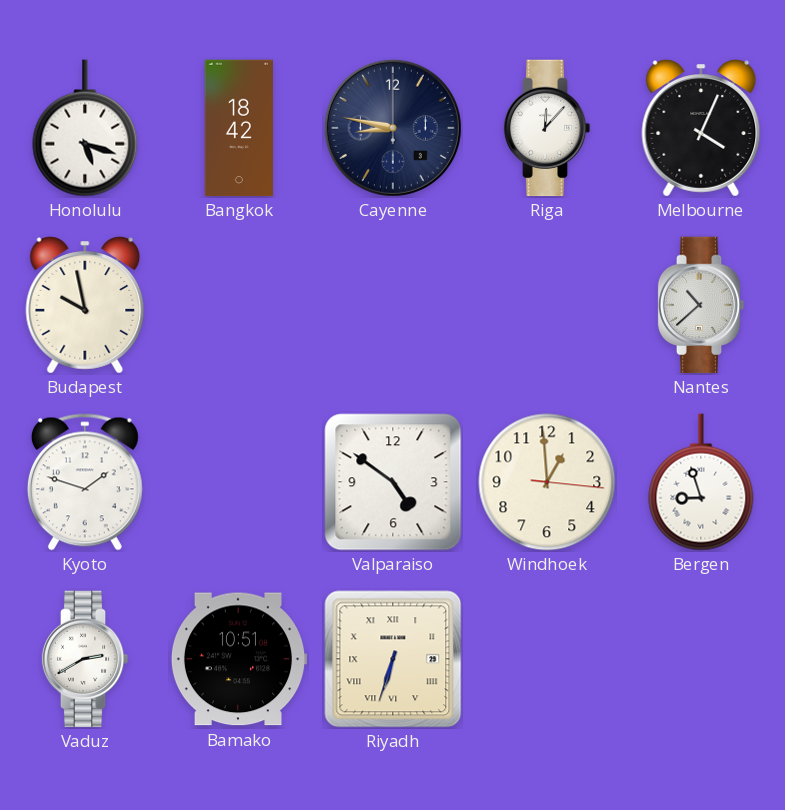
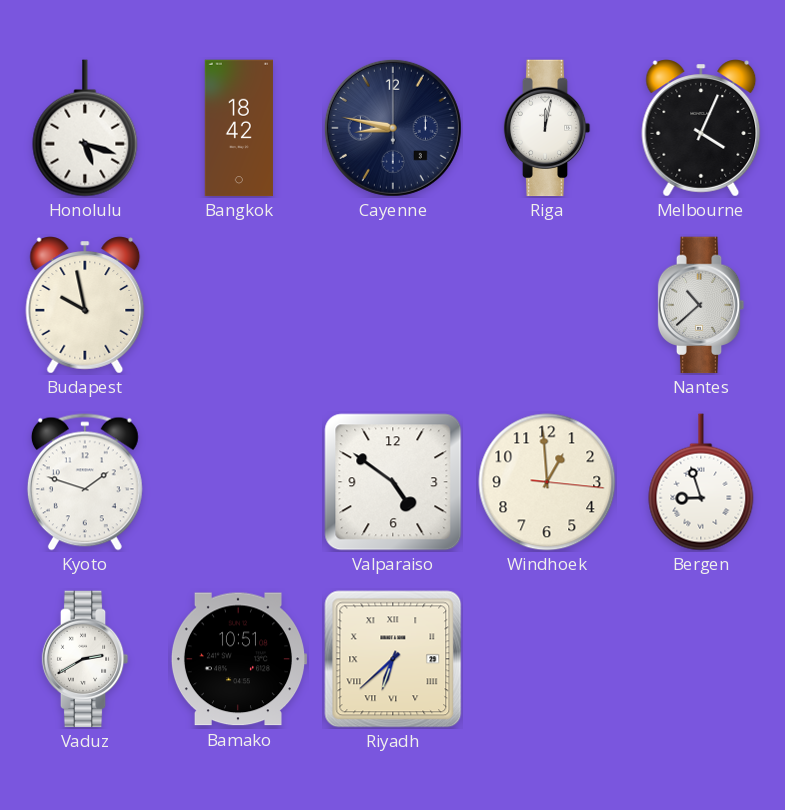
Riga: 12:07 -> 12:02
Riyadh: 6:33 -> 6:38
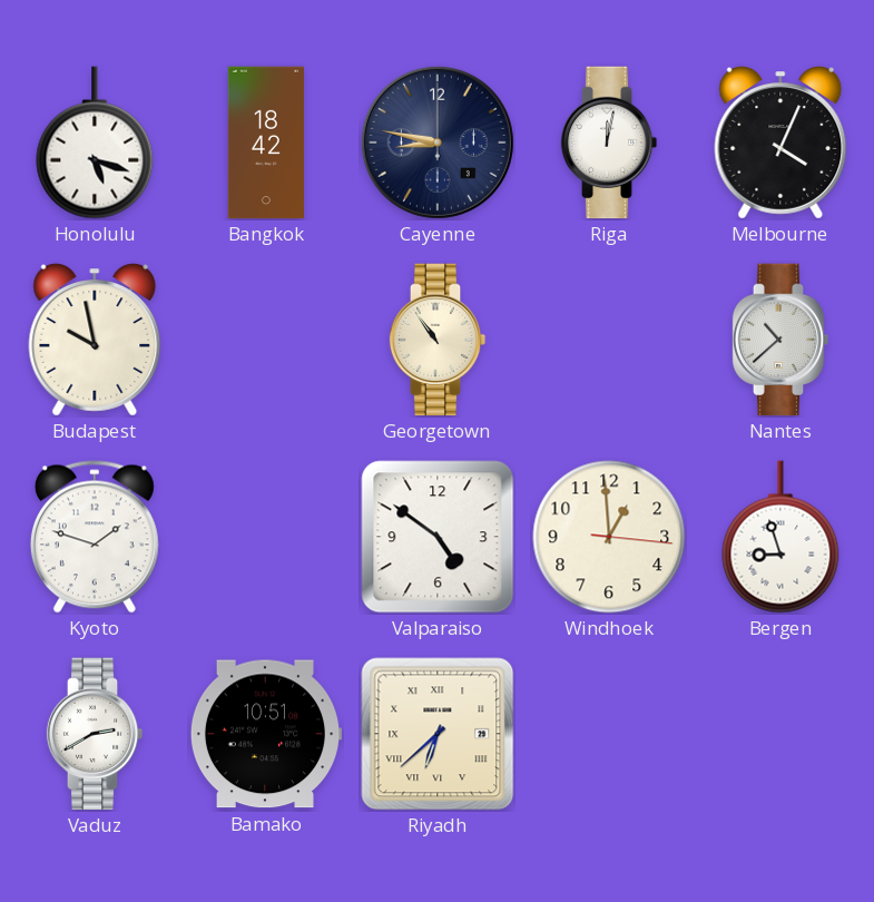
Georgetown: none -> 10:54
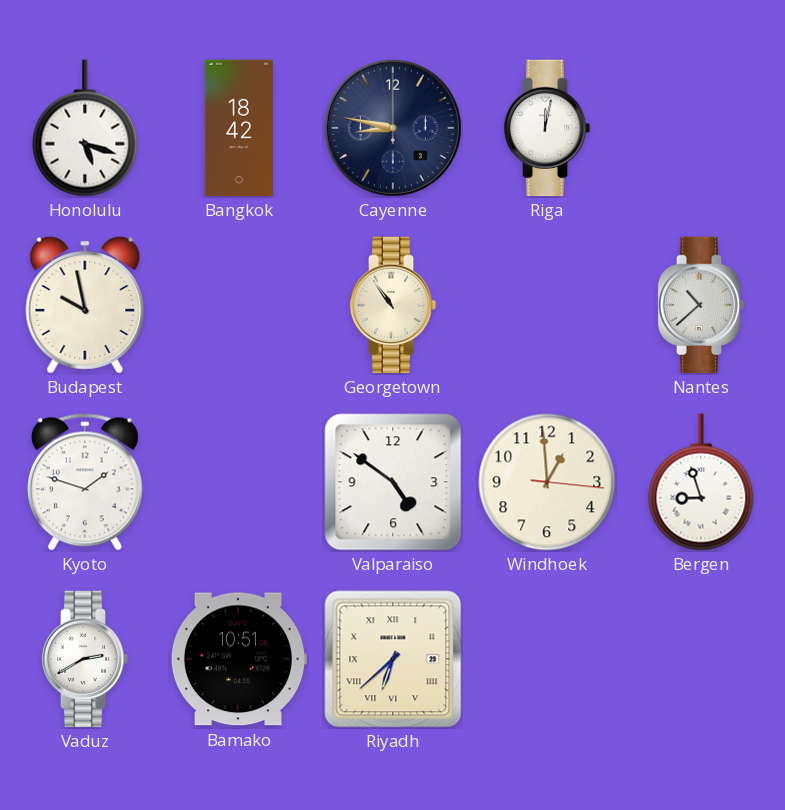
Melbourne: 4:04 -> none
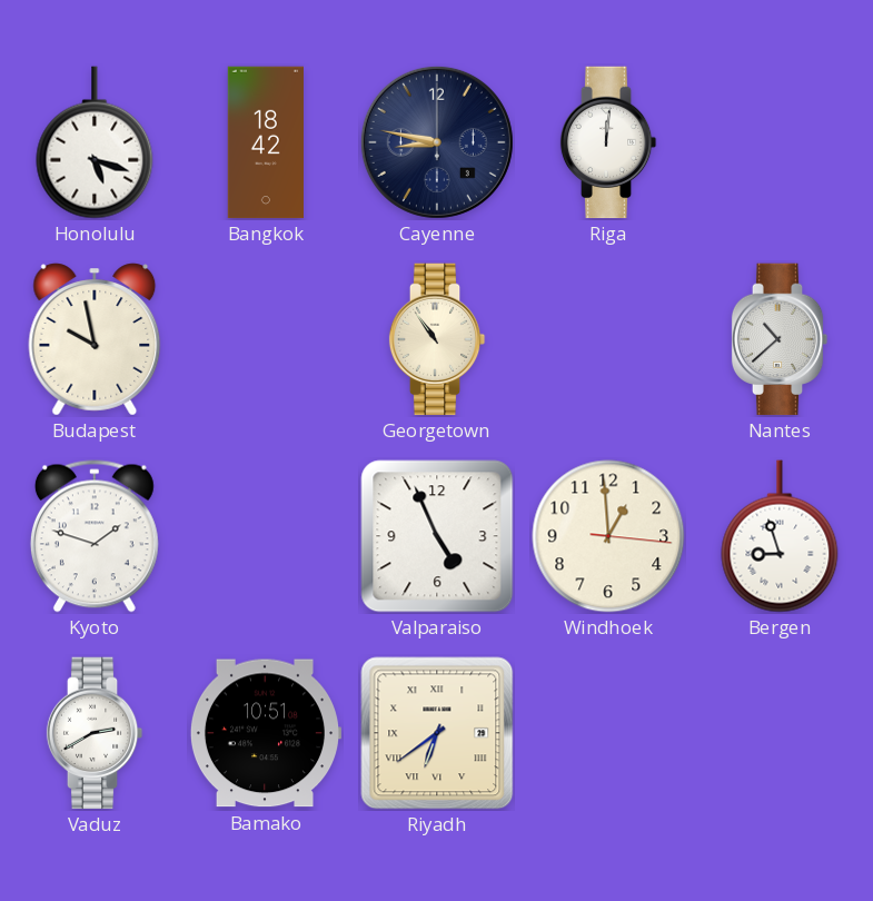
Riga: 12:02 -> 12:01
Valparaiso: 4:51 -> 4:56
Riyadh: 6:38 -> 6:39
